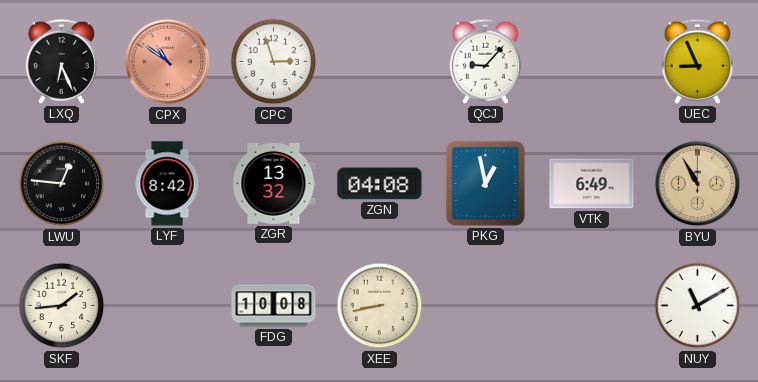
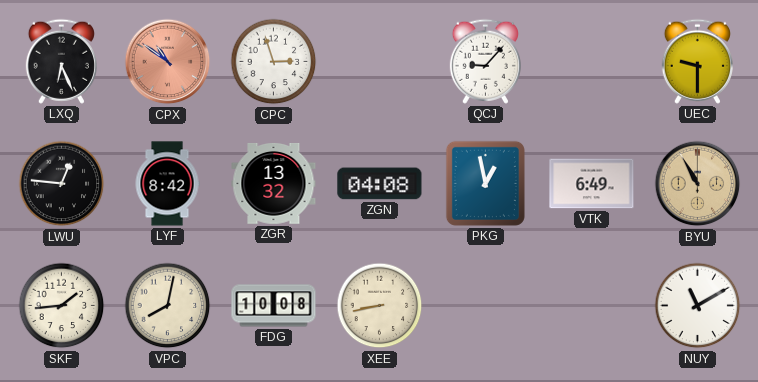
UEC: 8:56 -> 9:30
VPC: none -> 8:02
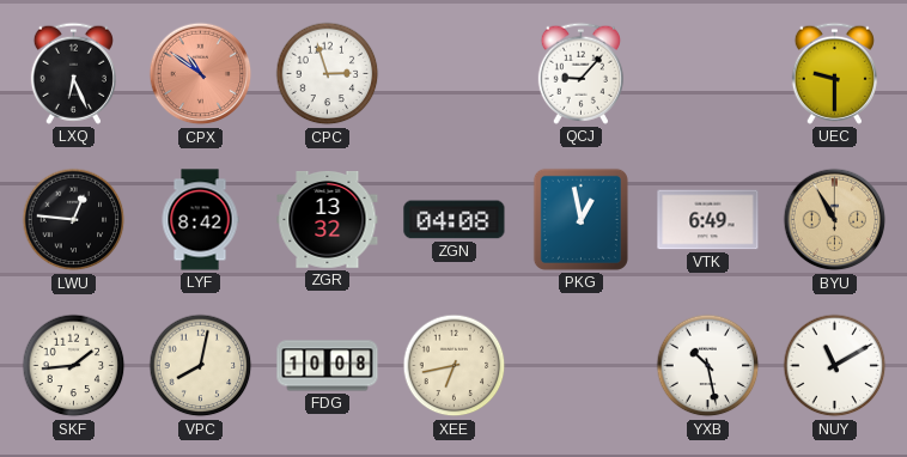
XEE: 8:43 -> 6:43
YXB: none -> 10:28
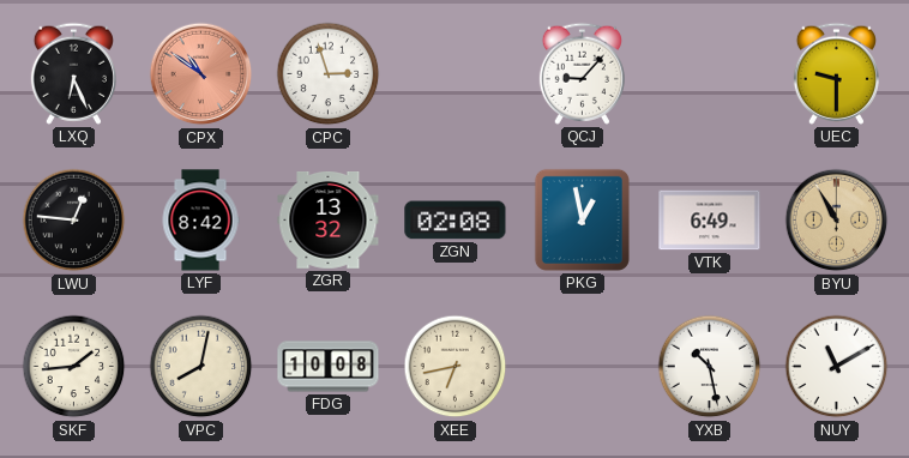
ZGN: 04:08 -> 02:08
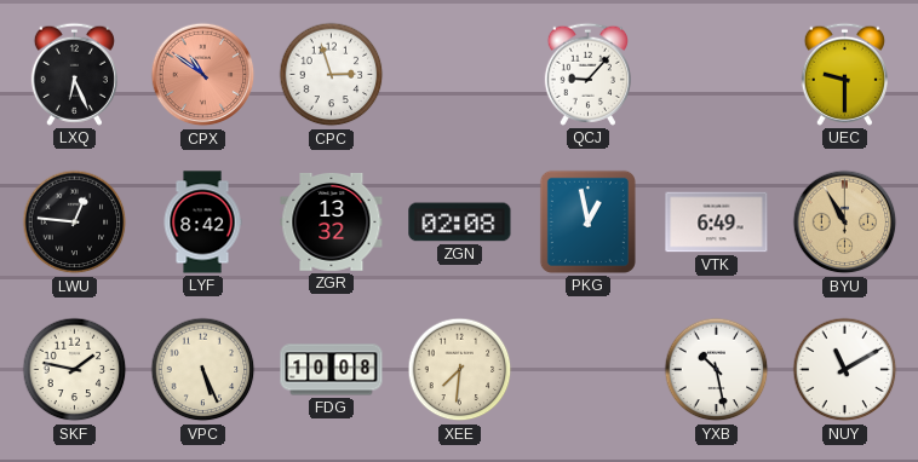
SKF: 1:44 -> 1:47
VPC: 8:02 -> 5:26
XEE: 6:43 -> 7:31
